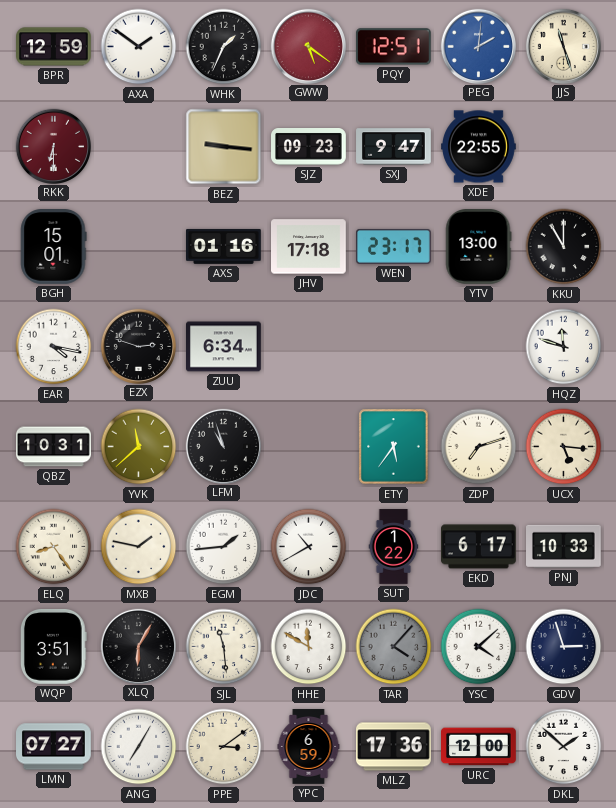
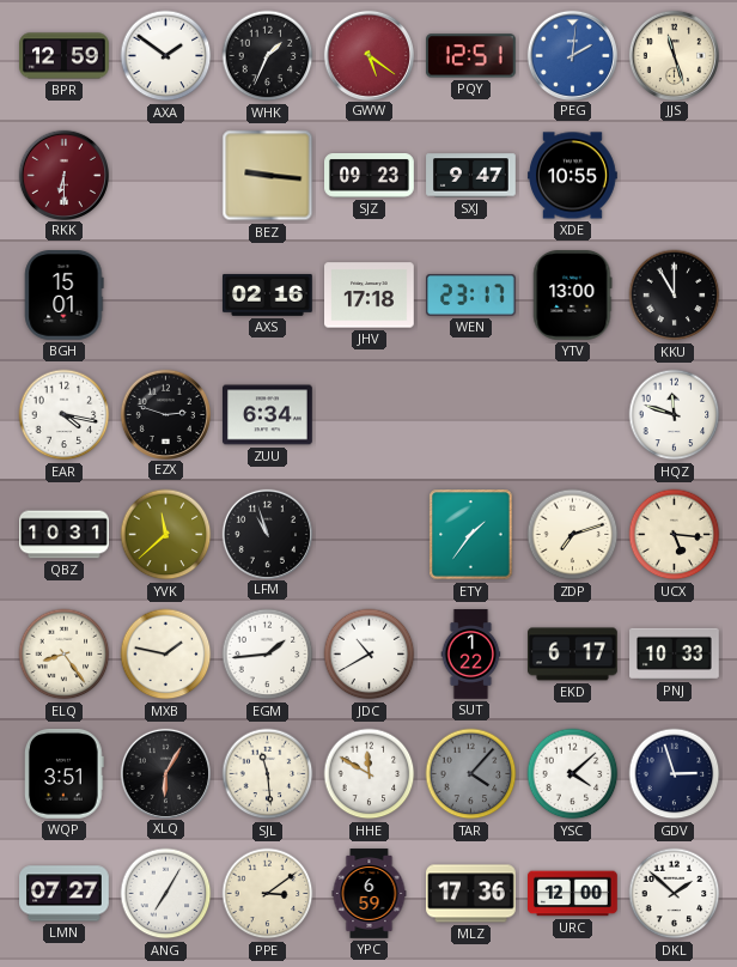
XDE: 22:55 -> 10:55
AXS: 01:16 -> 02:16
ETY: 5:36 -> 1:36
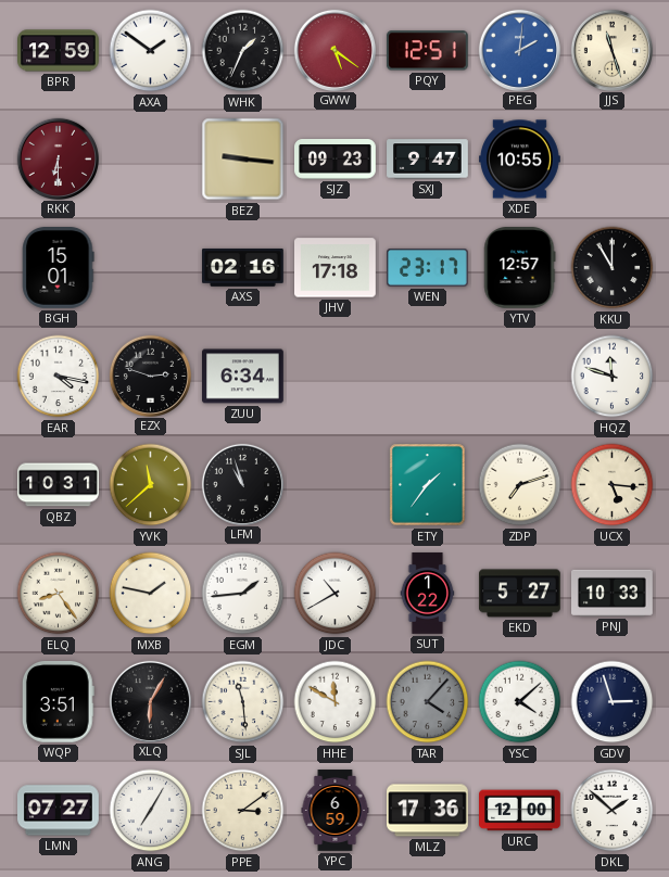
YTV: 13:00 -> 12:57
EKD: 6:17 -> 5:27
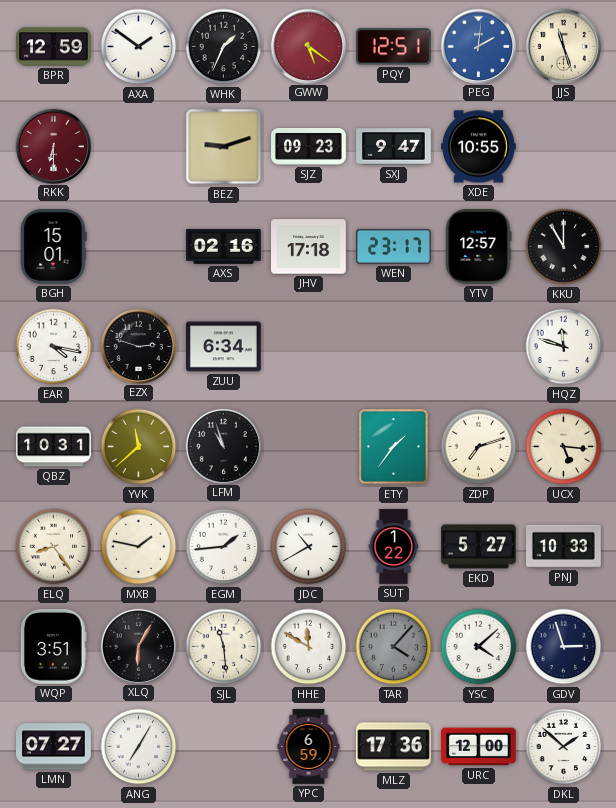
BEZ: 9:16 -> 9:12
PPE: 3:09 -> none
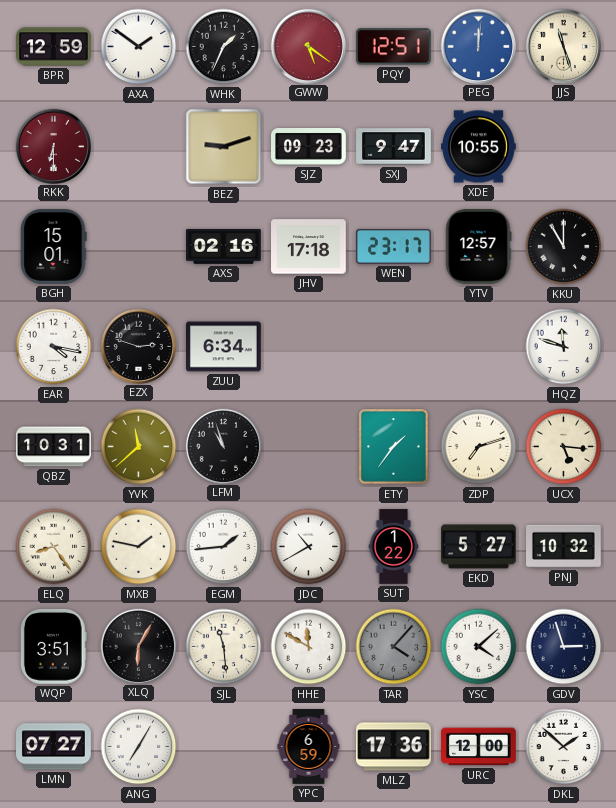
PEG: 2:01 -> 12:01
PNJ: 10:33 -> 10:32
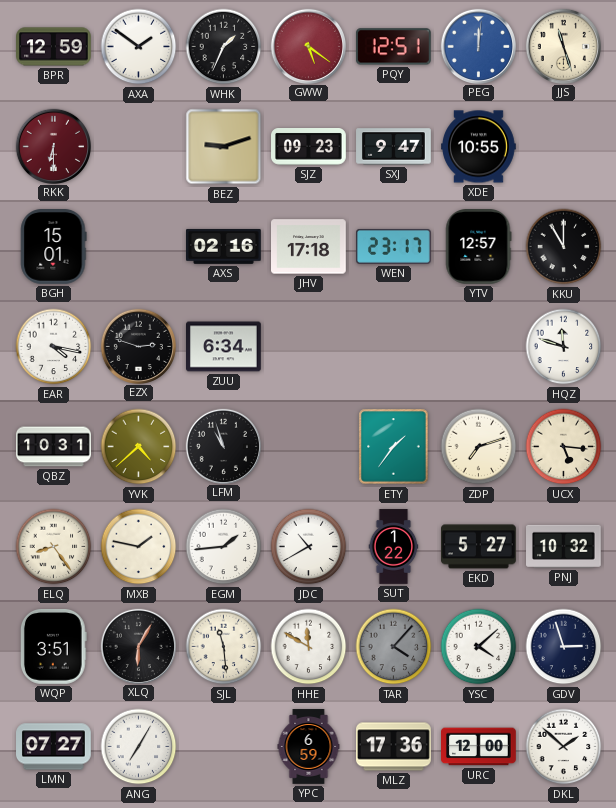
YVK: 11:38 -> 4:38
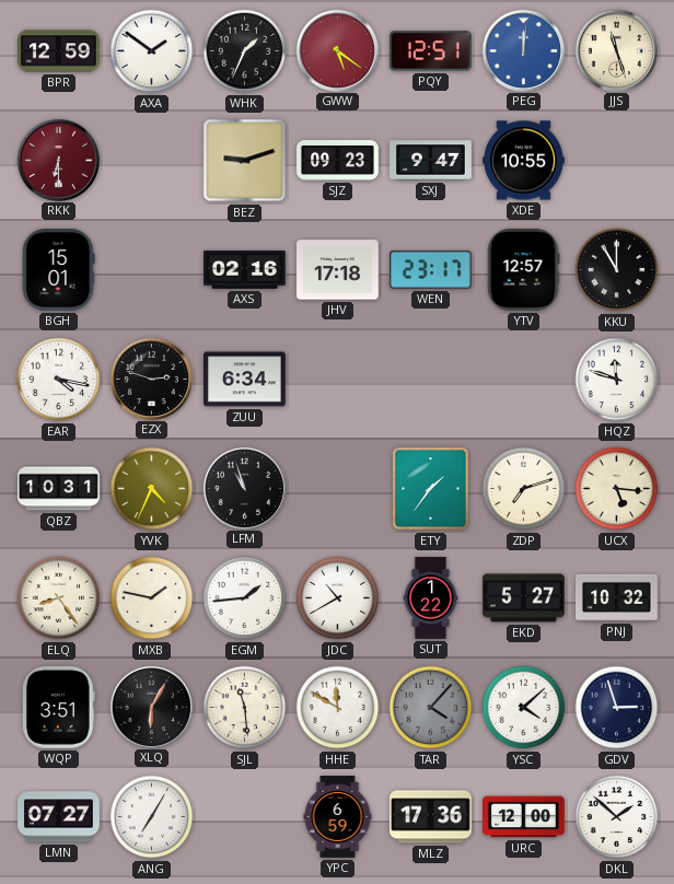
YVK: 4:38 -> 4:34
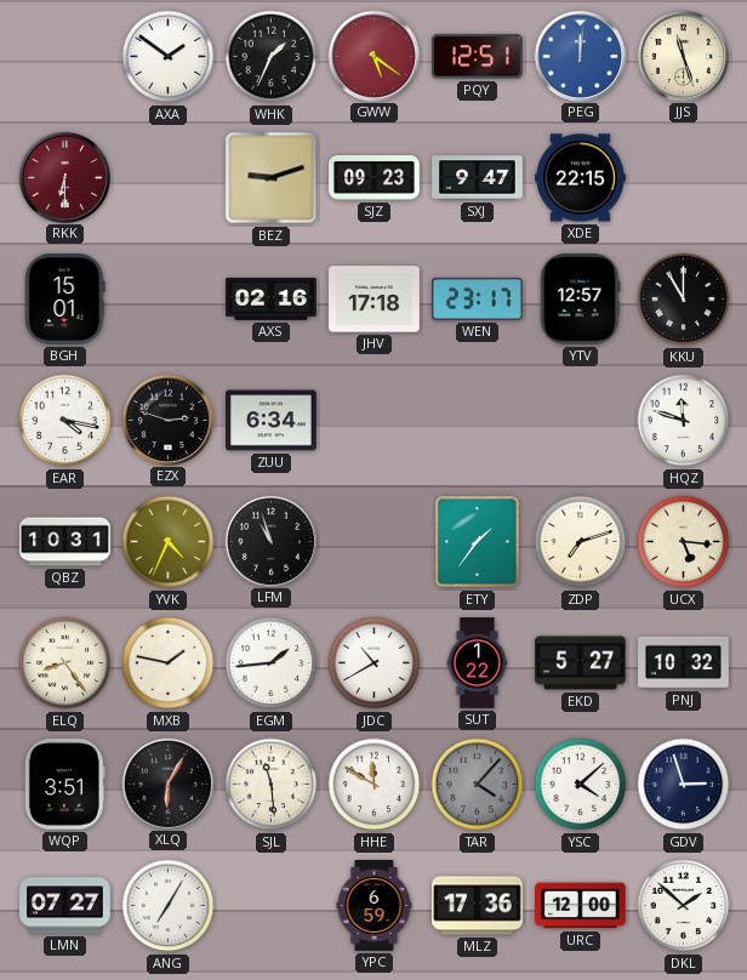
BPR: 12:59 -> none
XDE: 10:55 -> 22:15
